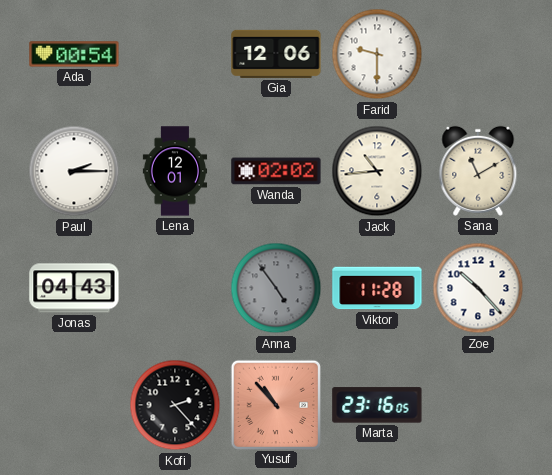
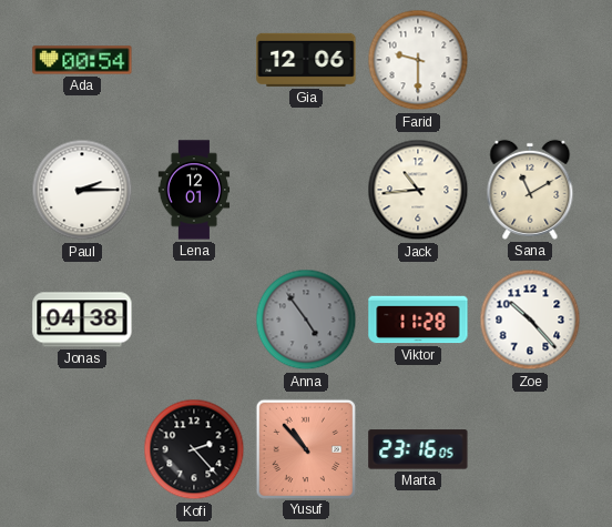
Wanda: 02:02 -> none
Jonas: 04:43 -> 04:38
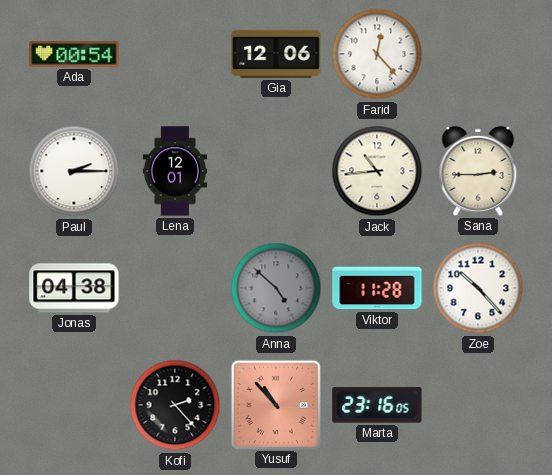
Farid: 9:30 -> 12:23
Sana: 11:10 -> 2:45
Anna: 4:54 -> 4:52
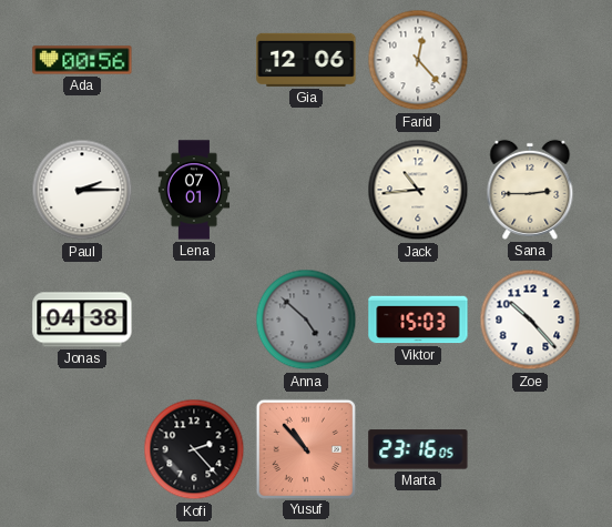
Ada: 00:54 -> 00:56
Lena: 12:01 -> 07:01
Viktor: 11:28 -> 15:03
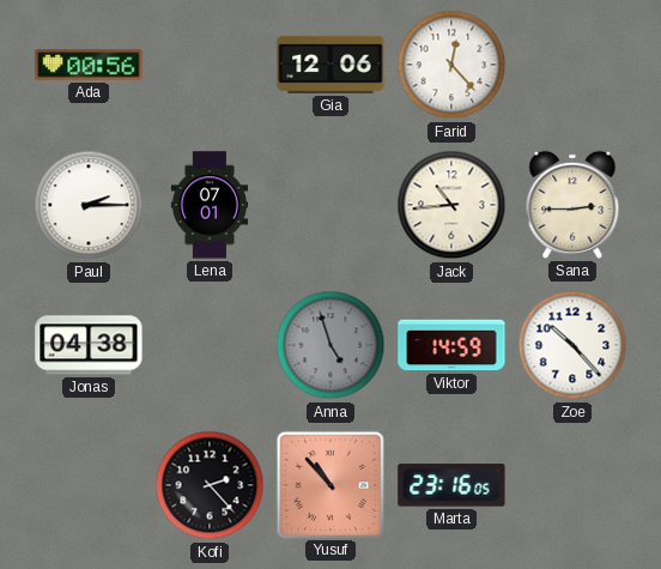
Anna: 4:52 -> 4:57
Viktor: 15:03 -> 14:59
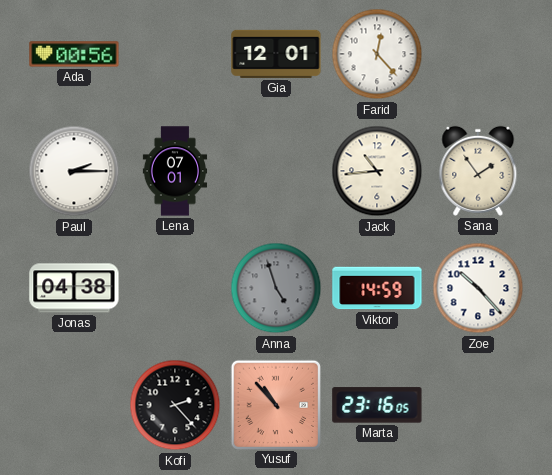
Gia: 12:06 -> 12:01
Sana: 2:45 -> 1:54
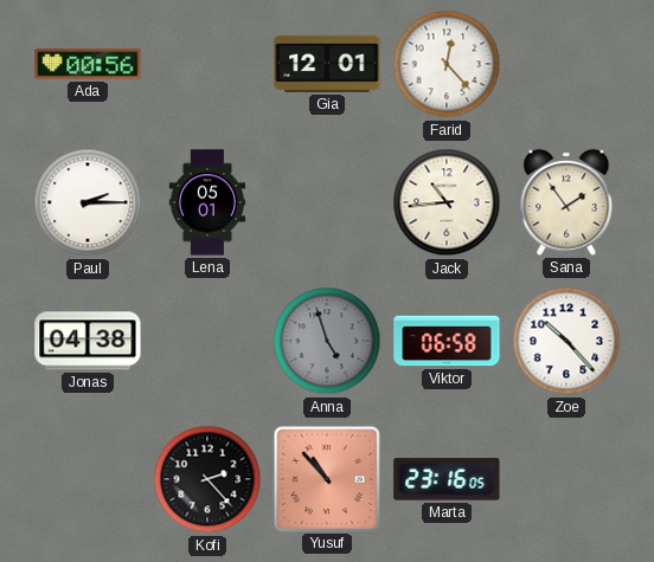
Lena: 07:01 -> 05:01
Viktor: 14:59 -> 06:58
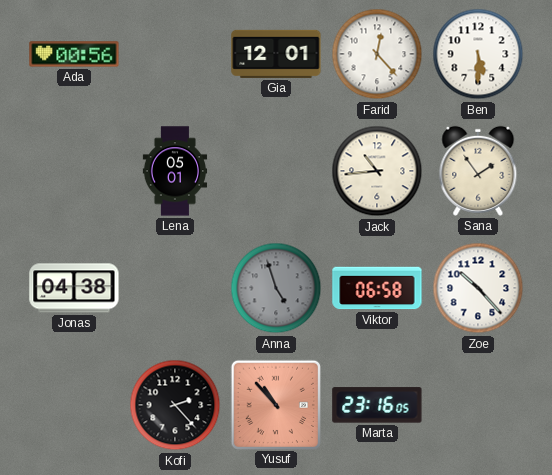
Ben: none -> 5:30
Paul: 2:15 -> none
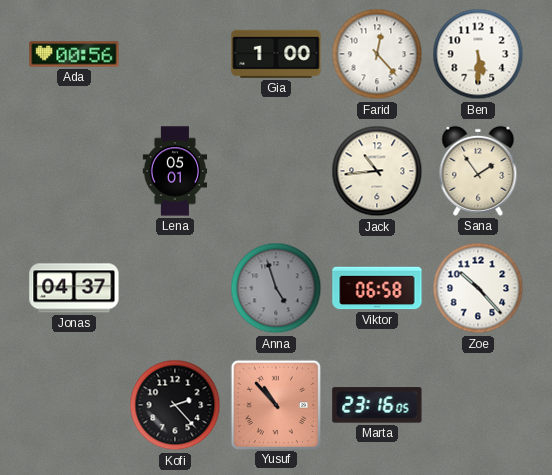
Gia: 12:01 -> 1:00
Jonas: 04:38 -> 04:37
